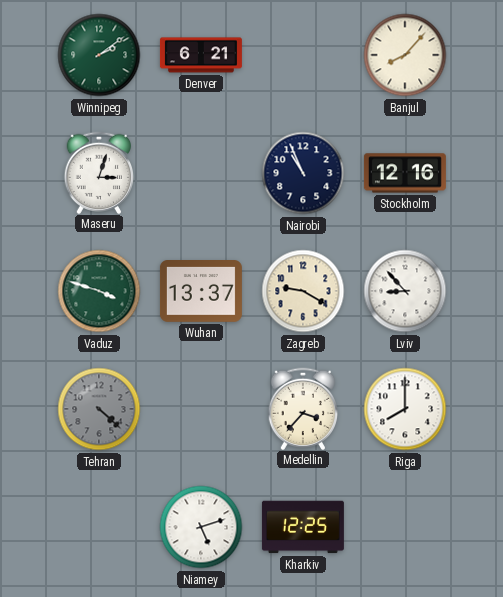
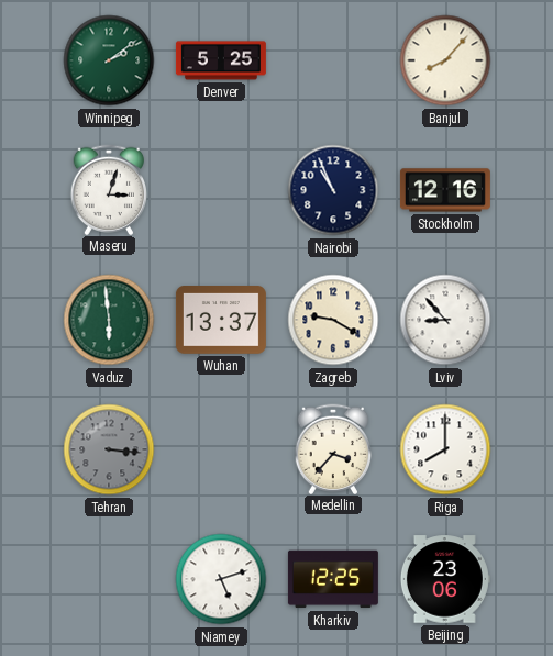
Denver: 6:21 -> 5:25
Vaduz: 3:48 -> 5:59
Tehran: 4:22 -> 3:16
Beijing: none -> 23:06
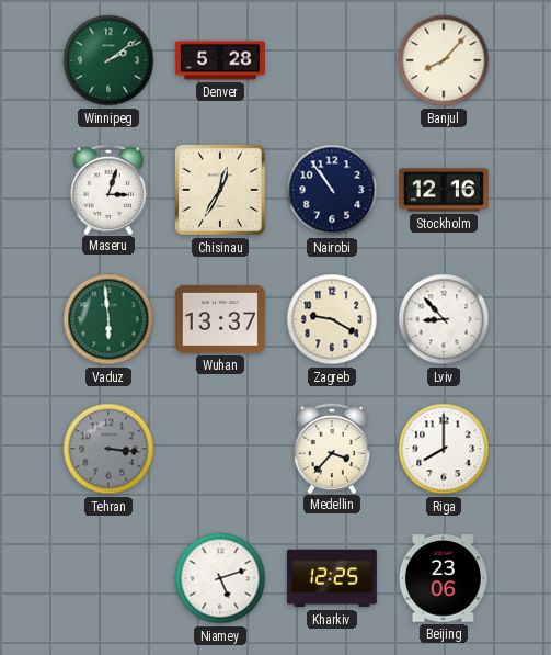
Denver: 5:25 -> 5:28
Chisinau: none -> 12:35
Nairobi: 10:56 -> 10:54
